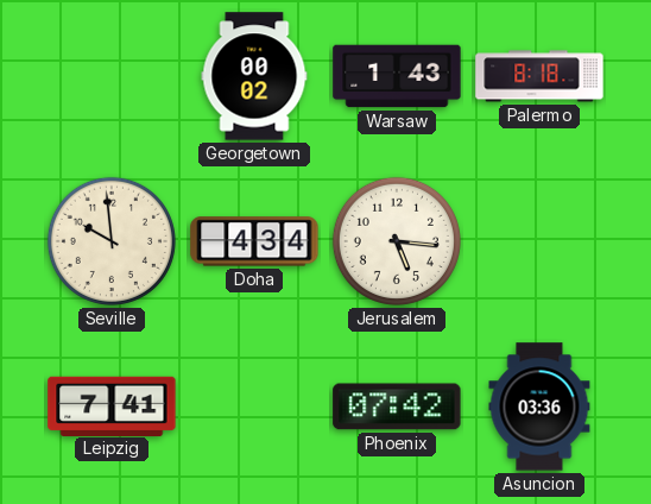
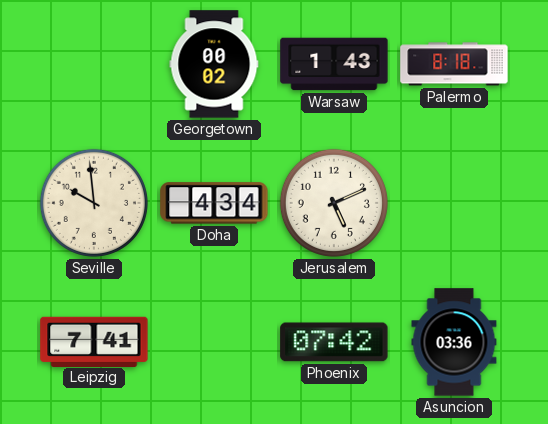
Jerusalem: 5:16 -> 5:11
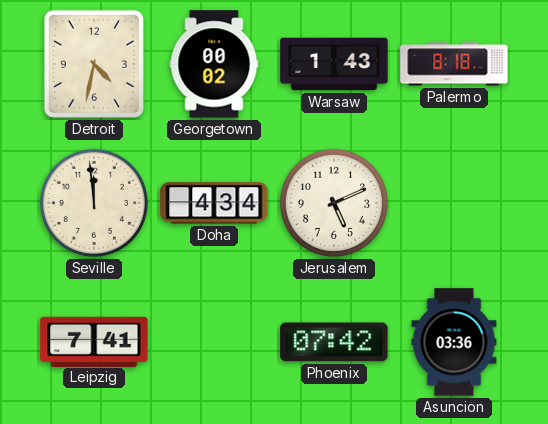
Detroit: none -> 4:32
Seville: 9:59 -> 11:59
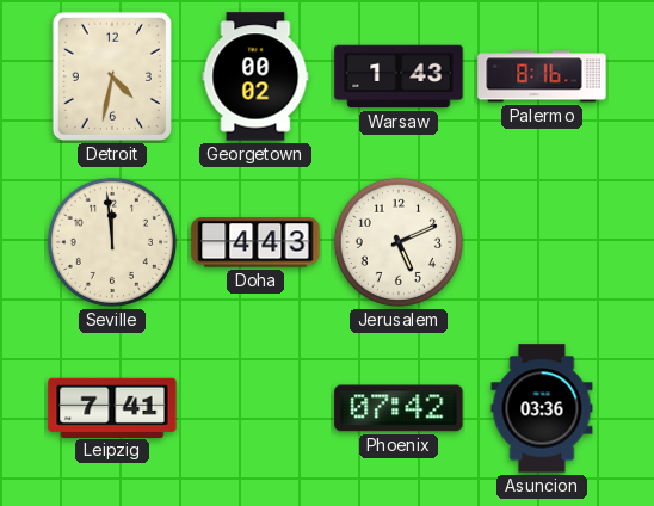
Palermo: 8:18 -> 8:16
Doha: 4:34 -> 4:43
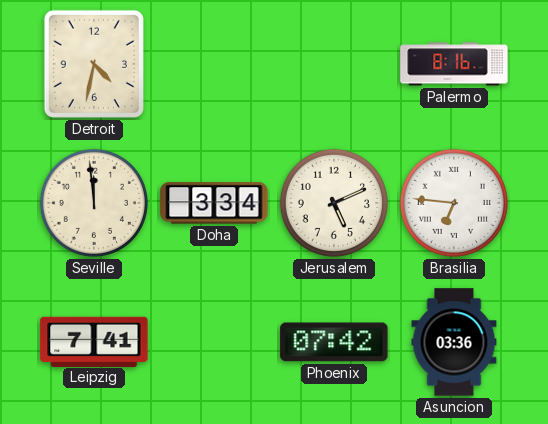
Georgetown: 00:02 -> none
Warsaw: 1:43 -> none
Doha: 4:43 -> 3:34
Brasilia: none -> 6:46
